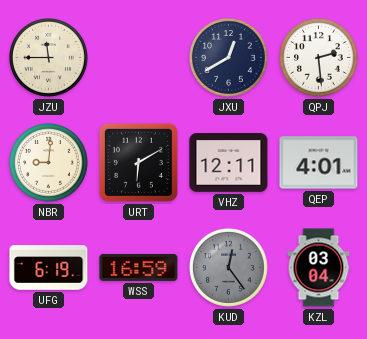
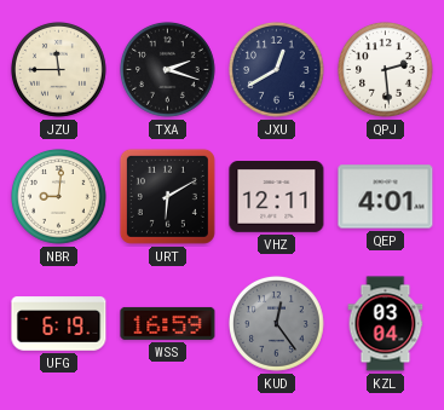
TXA: none -> 2:18
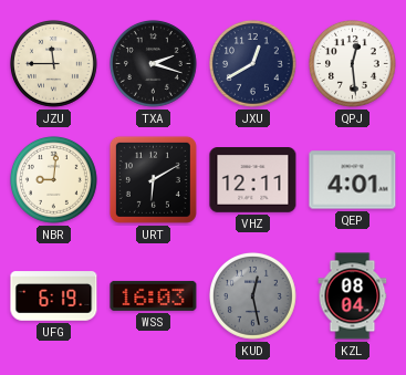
QPJ: 2:29 -> 12:29
WSS: 16:59 -> 16:03
KUD: 12:24 -> 12:28
KZL: 03:04 -> 08:04
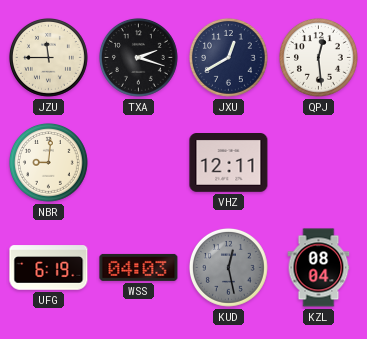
URT: 6:10 -> none
QEP: 4:01 -> none
WSS: 16:03 -> 04:03
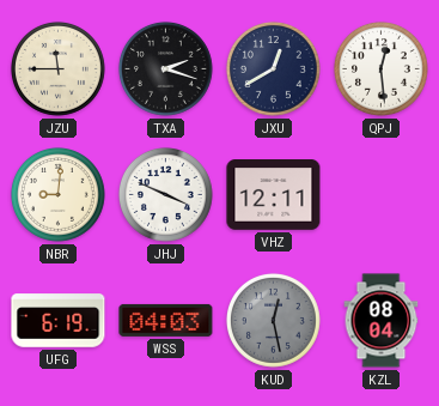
JHJ: none -> 3:49
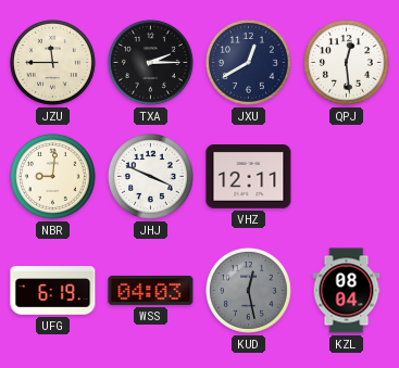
TXA: 2:18 -> 2:15
